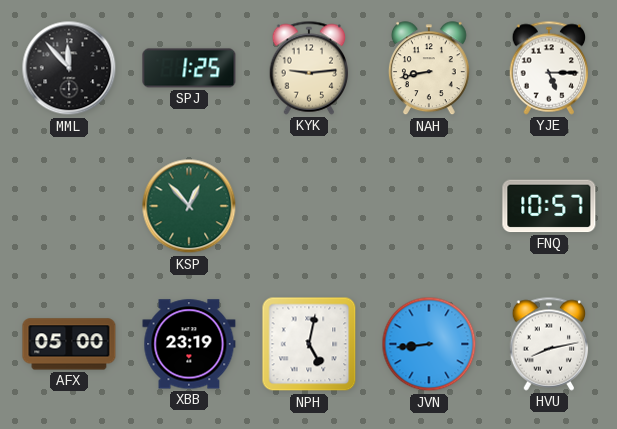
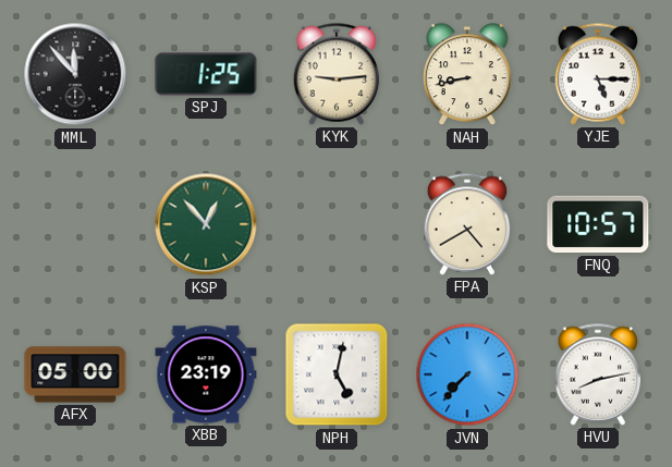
FPA: none -> 4:40
JVN: 8:44 -> 7:37
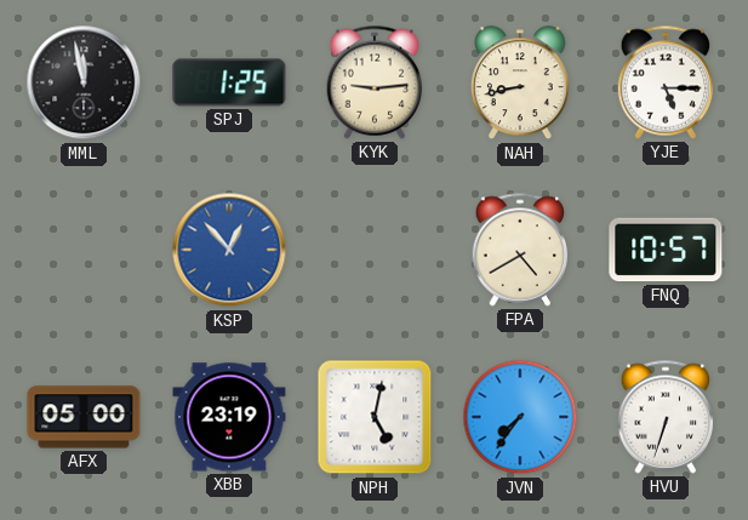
MML: 11:53 -> 11:58
KSP dial: green -> blue
JVN: 7:37 -> 7:36
HVU: 8:13 -> 6:33
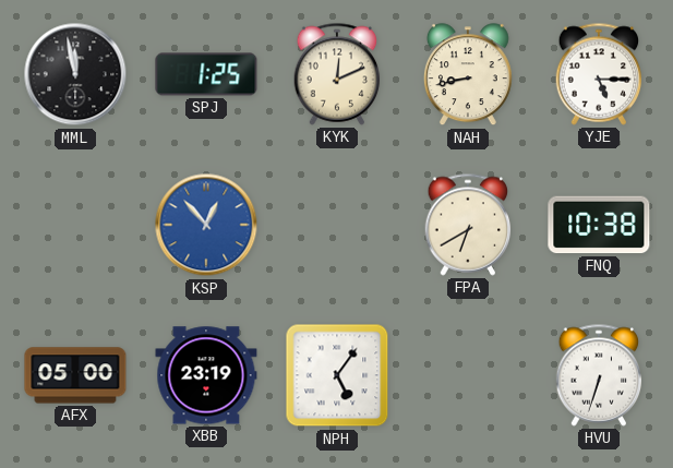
KYK: 9:14 -> 12:11
FPA: 4:40 -> 6:40
FNQ: 10:57 -> 10:38
NPH: 5:02 -> 5:06
JVN: 7:36 -> none
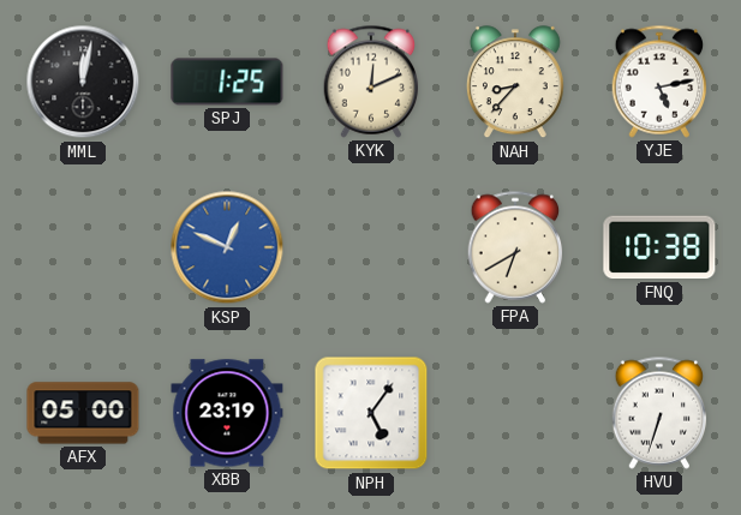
MML: 11:58 -> 12:02
NAH: 8:43 -> 8:37
YJE: 5:15 -> 5:13
KSP: 12:53 -> 12:49
